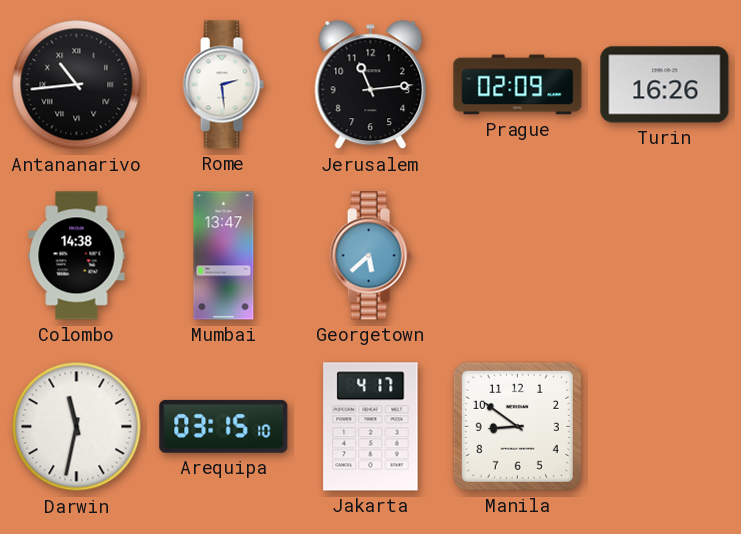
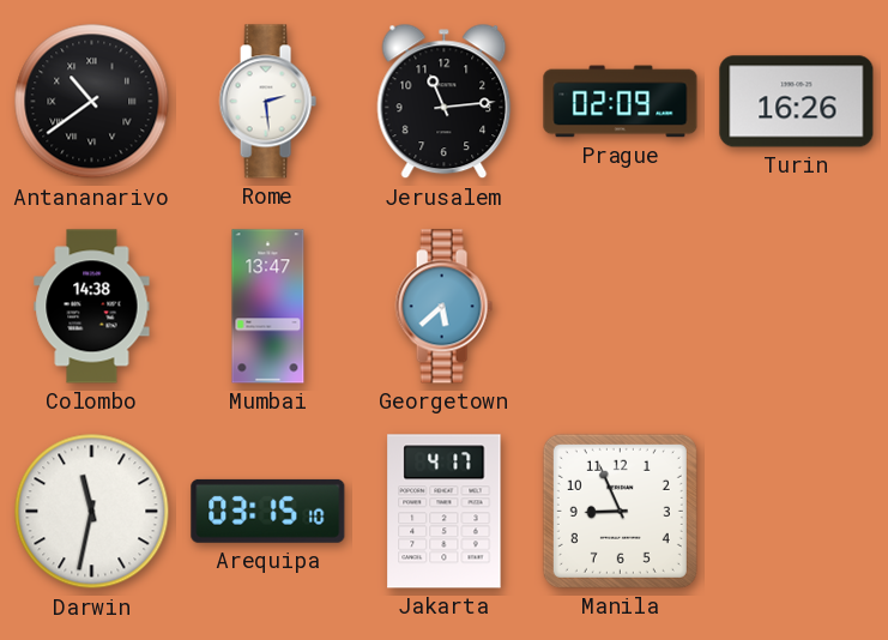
Antananarivo: 10:44 -> 10:39
Manila: 8:51 -> 8:56
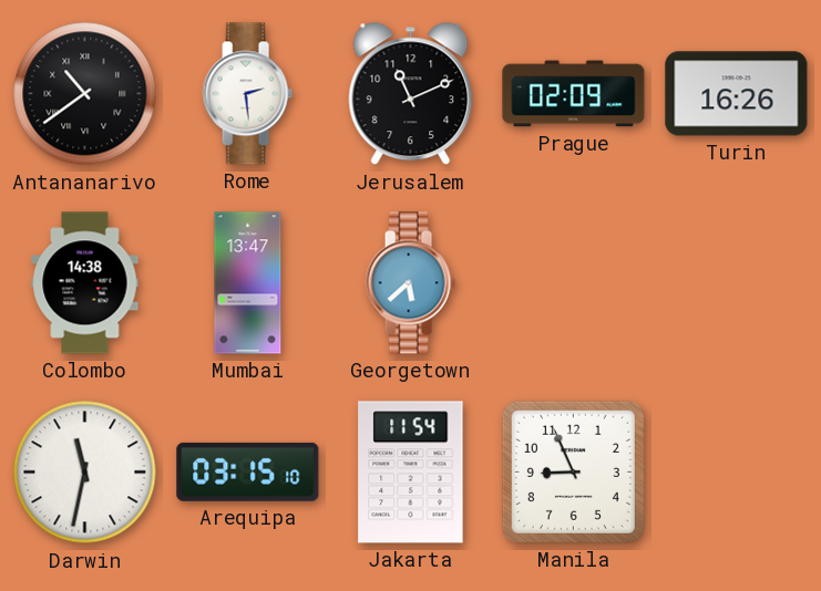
Jerusalem: 11:14 -> 11:11
Jakarta: 4:17 -> 11:54
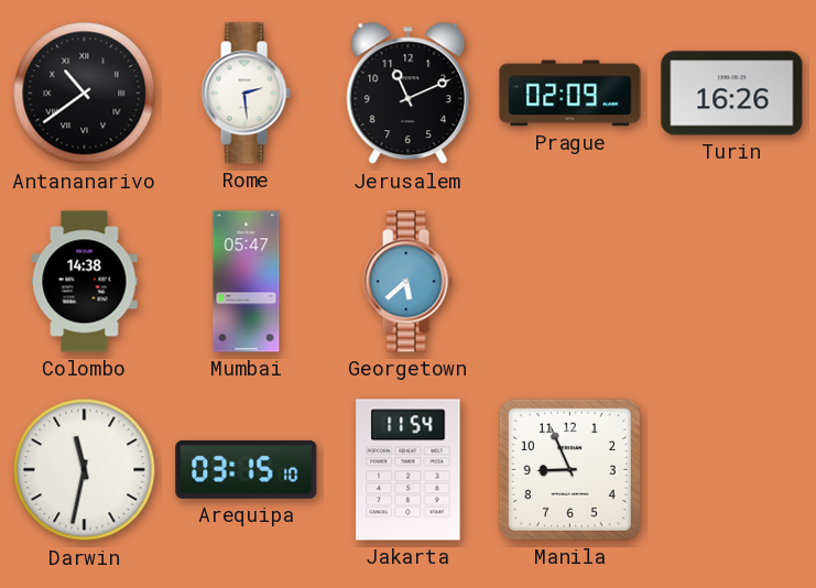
Mumbai: 13:47 -> 05:47
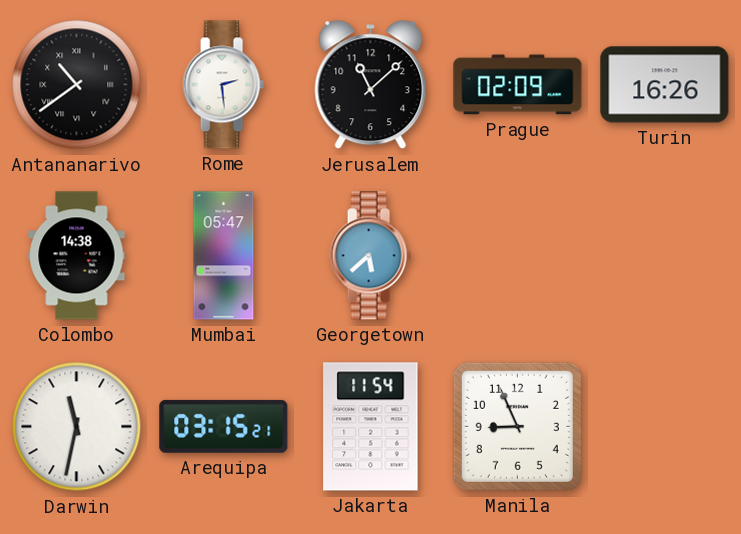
Jerusalem: 11:11 -> 11:08
Arequipa: 03:15:10 -> 03:15:21
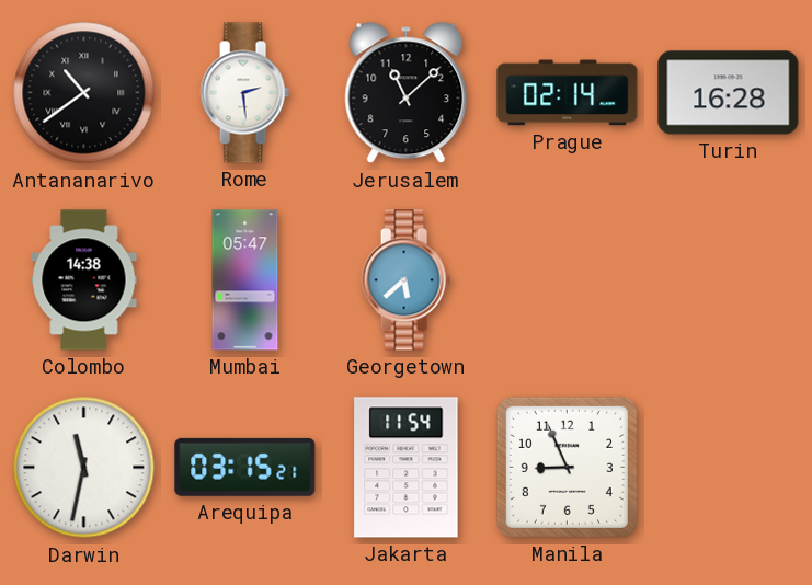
Prague: 02:09 -> 02:14
Turin: 16:26 -> 16:28
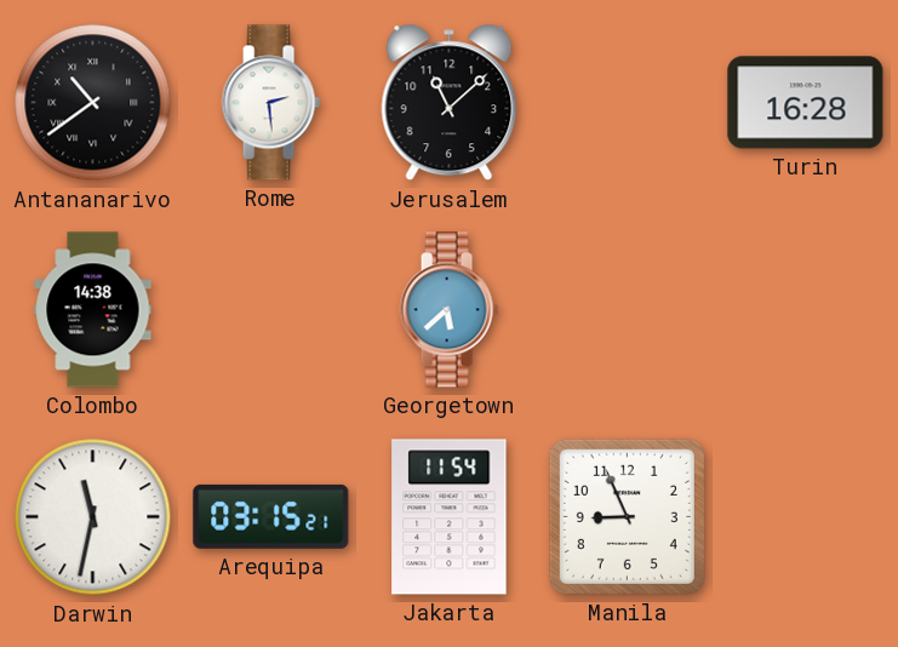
Prague: 02:14 -> none
Mumbai: 05:47 -> none
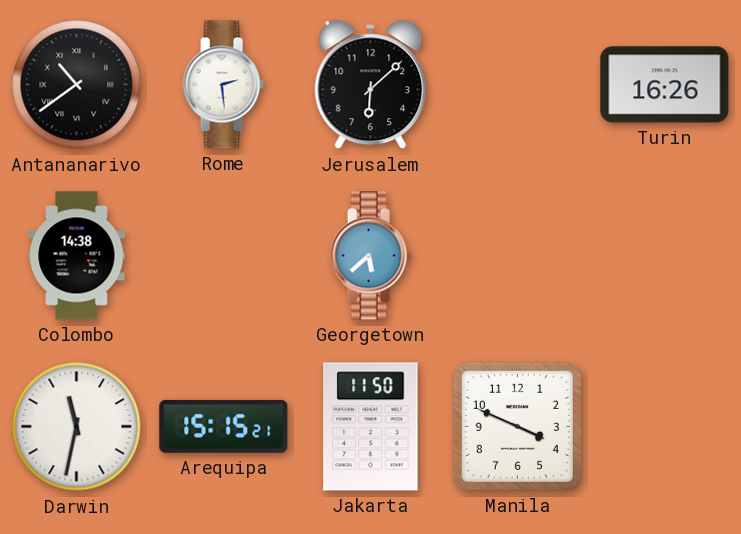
Jerusalem: 11:08 -> 6:08
Turin: 16:28 -> 16:26
Arequipa: 03:15 -> 15:15
Jakarta: 11:54 -> 11:50
Manila: 8:56 -> 3:49
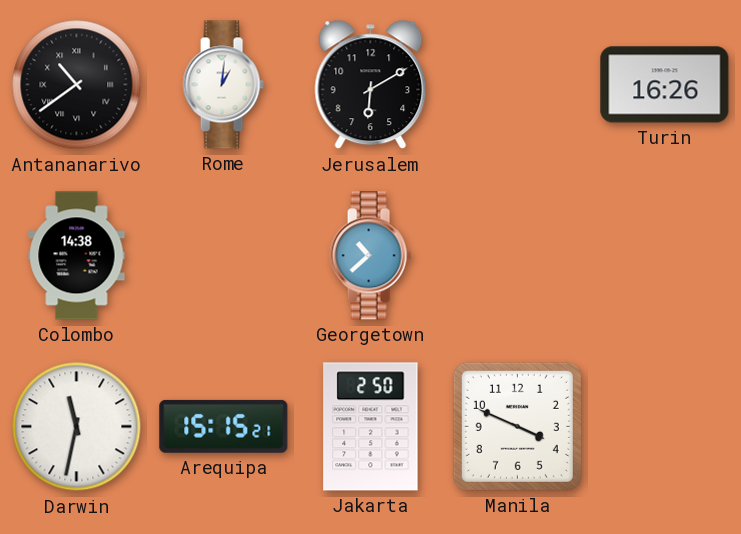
Rome: 2:29 -> 1:01
Jerusalem: 6:08 -> 6:10
Georgetown: 5:38 -> 10:38
Jakarta: 11:50 -> 2:50
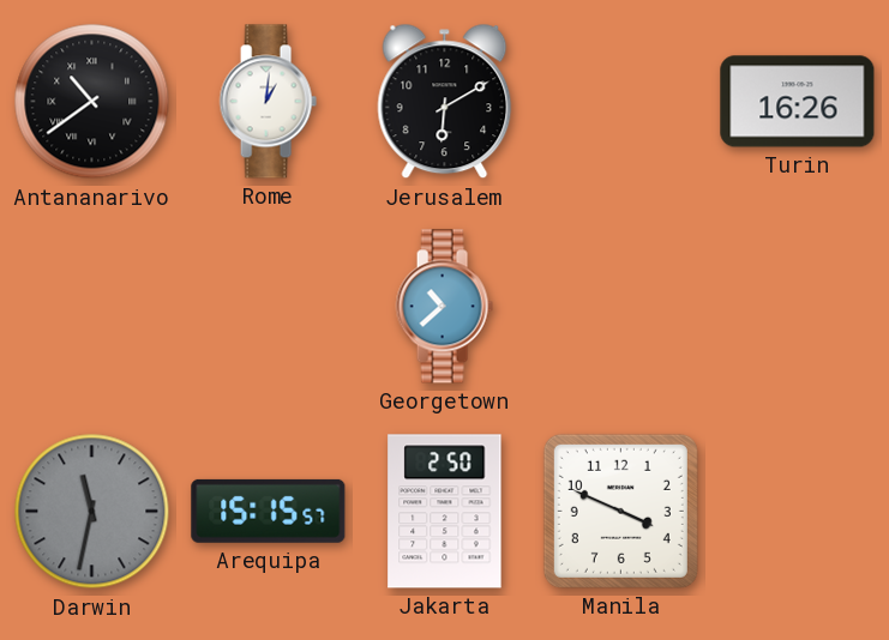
Colombo: 14:38 -> none
Darwin dial: white -> grey
Arequipa: 15:15:21 -> 15:15:57
